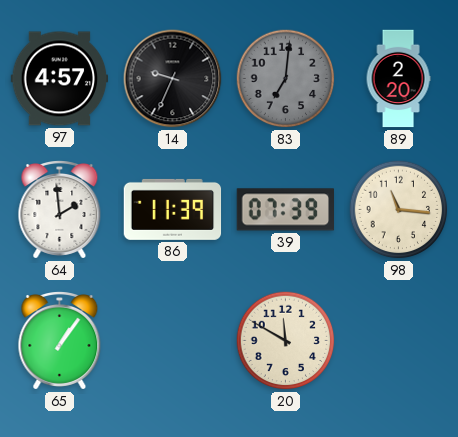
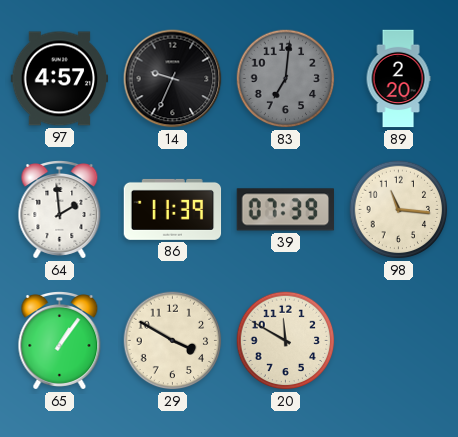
29: none -> 3:50
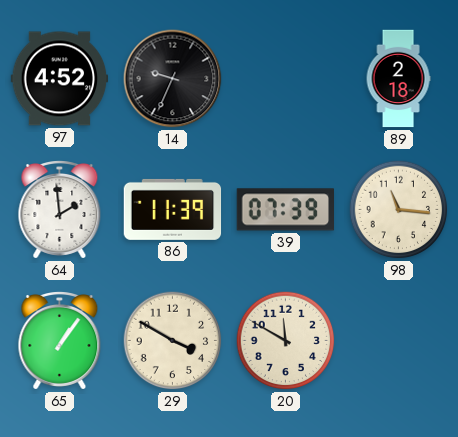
97: 4:57 -> 4:52
83: 7:01 -> none
89: 2:20 -> 2:18
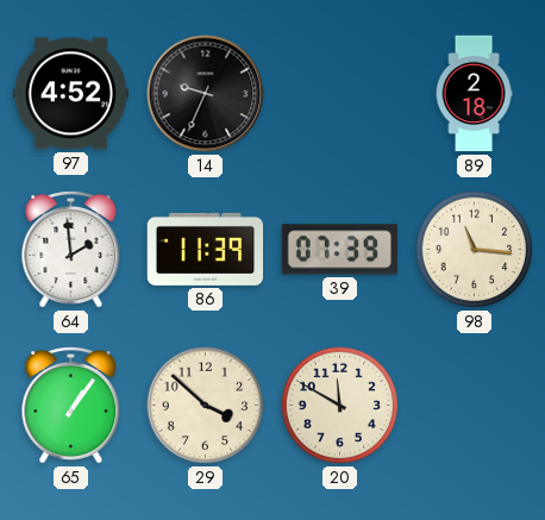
29: 3:50 -> 3:52
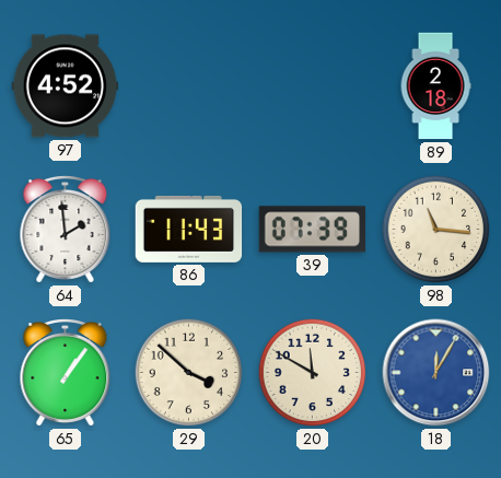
14: 9:34 -> none
86: 11:39 -> 11:43
18: none -> 12:05
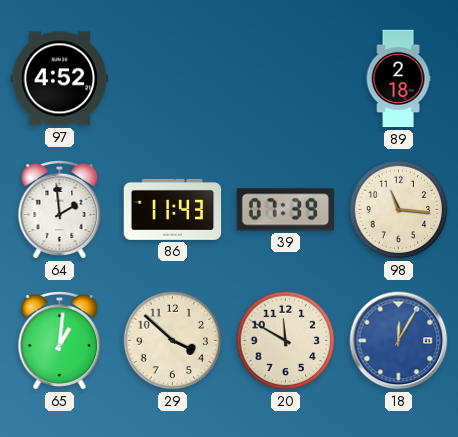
65: 1:06 -> 1:01
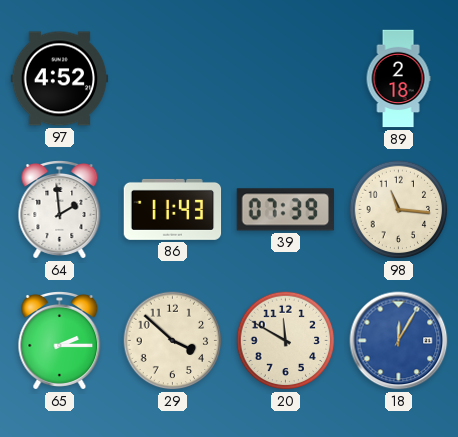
65: 1:01 -> 2:15
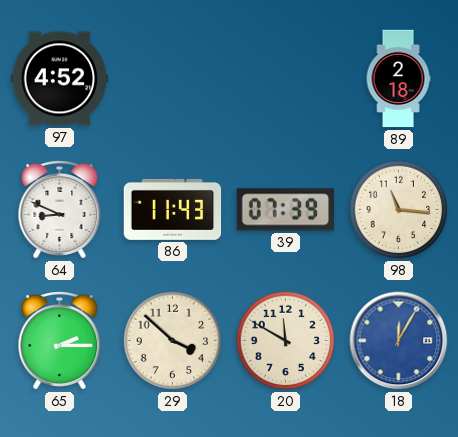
64: 1:59 -> 8:49
